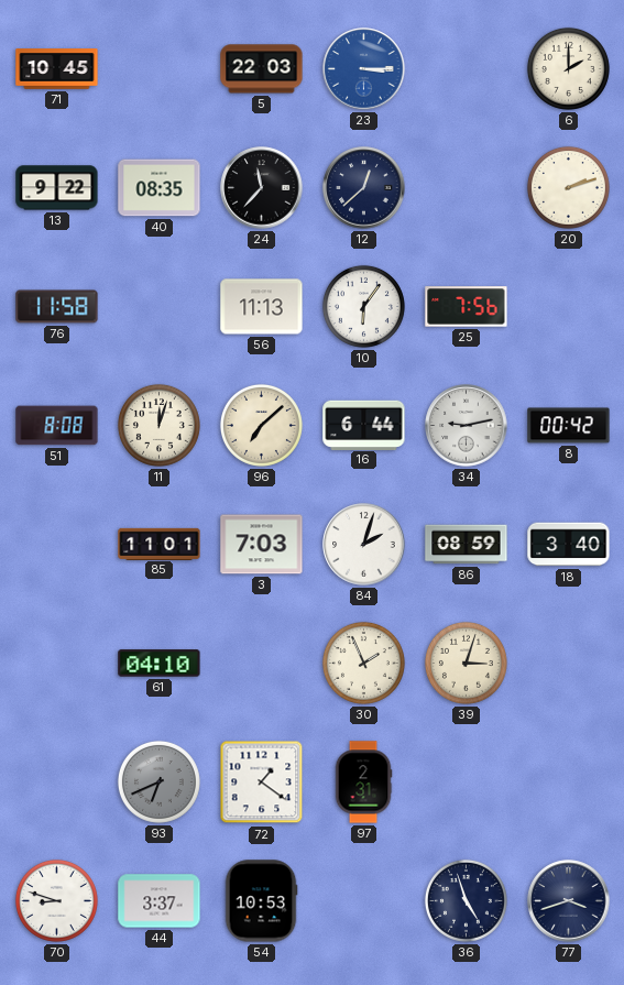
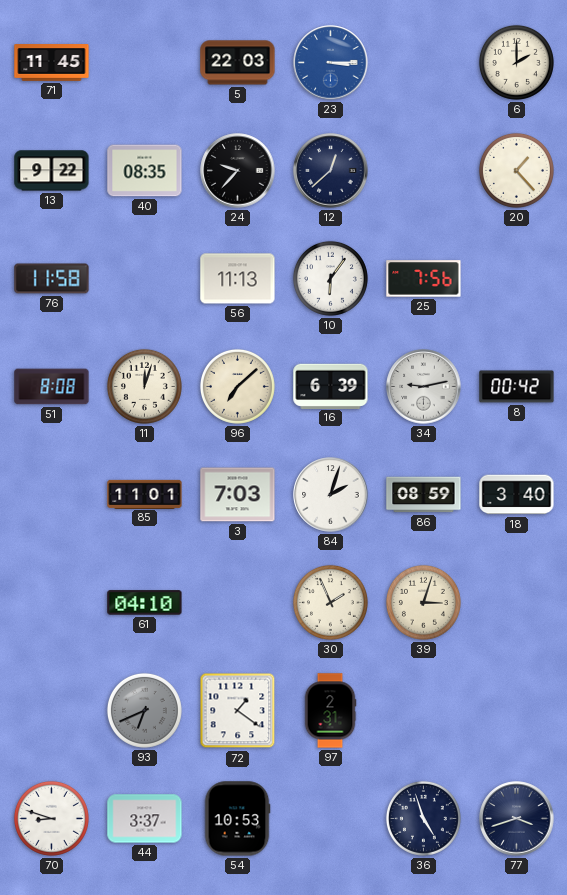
71: 10:45 -> 11:45
24: 11:37 -> 9:37
20: 2:12 -> 1:23
16: 6:44 -> 6:39
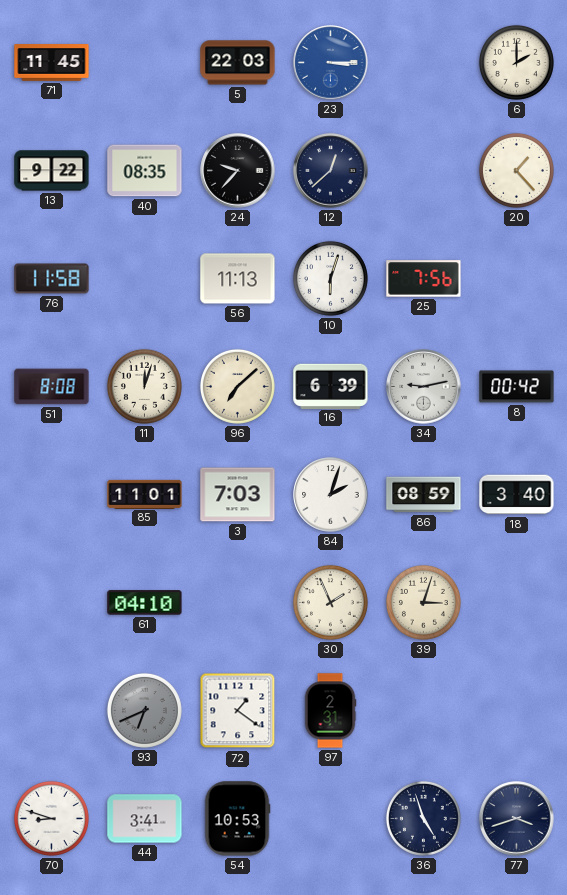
10: 6:06 -> 6:03
44: 3:37 -> 3:41
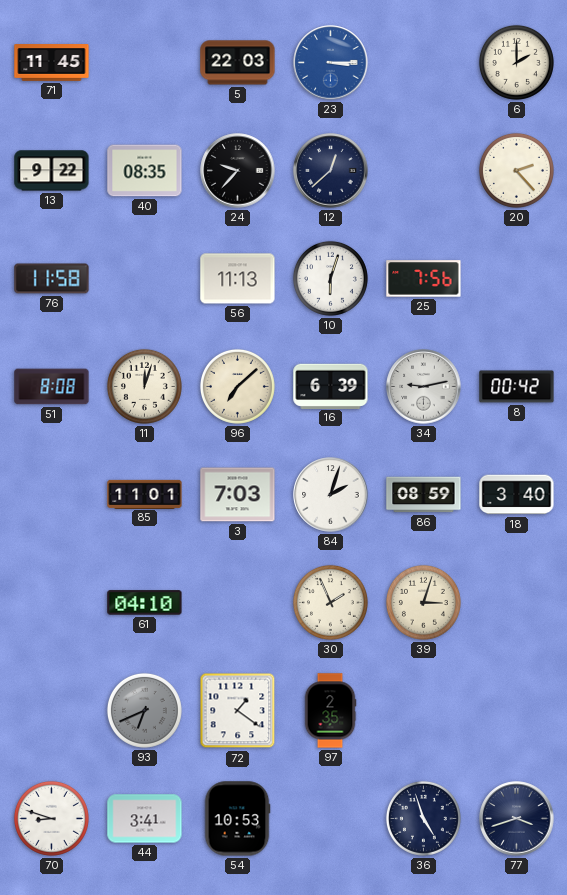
20: 1:23 -> 2:23
97: 2:31 -> 2:35
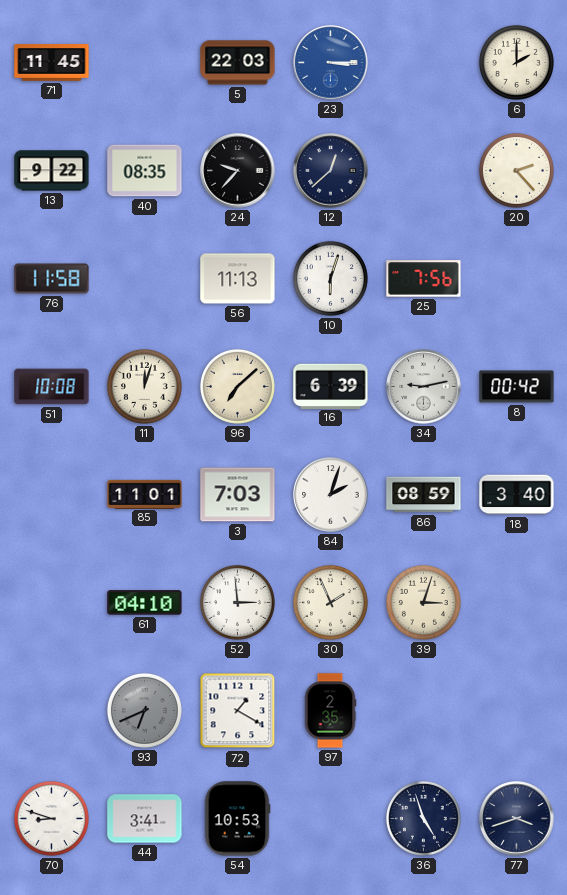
51: 8:08 -> 10:08
52: none -> 2:59
72: 1:21 -> 1:20
